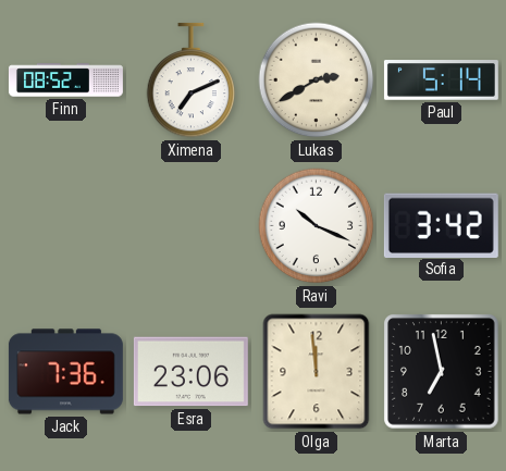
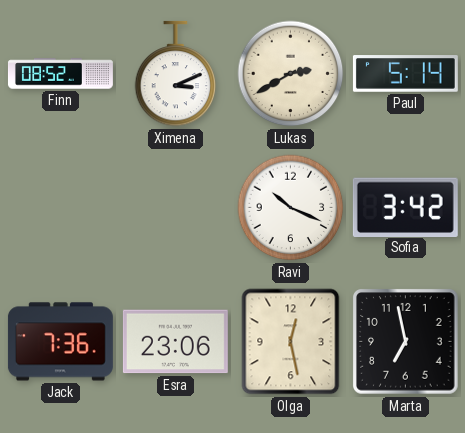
Ximena: 7:11 -> 3:11
Olga: 11:59 -> 12:28
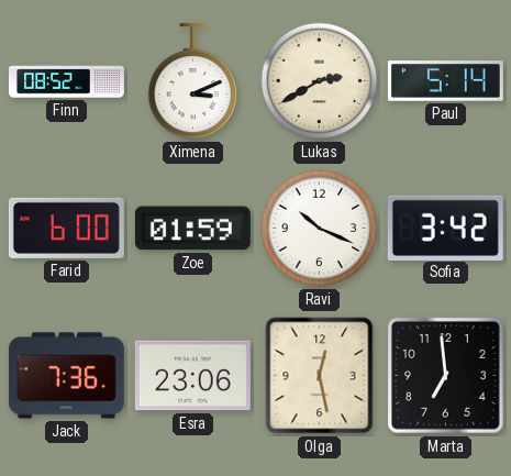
Farid: none -> 6:00
Zoe: none -> 01:59
Marta: 6:58 -> 6:59
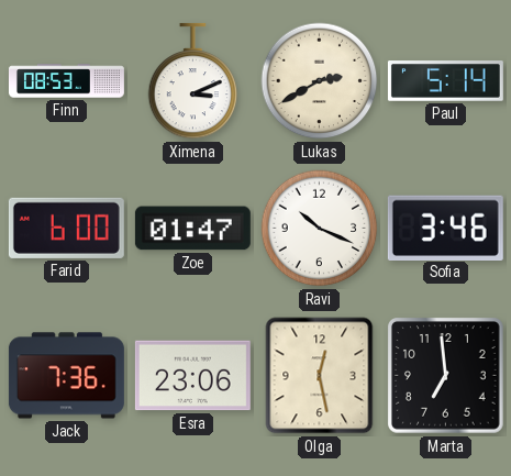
Finn: 08:52 -> 08:53
Zoe: 01:59 -> 01:47
Sofia: 3:42 -> 3:46
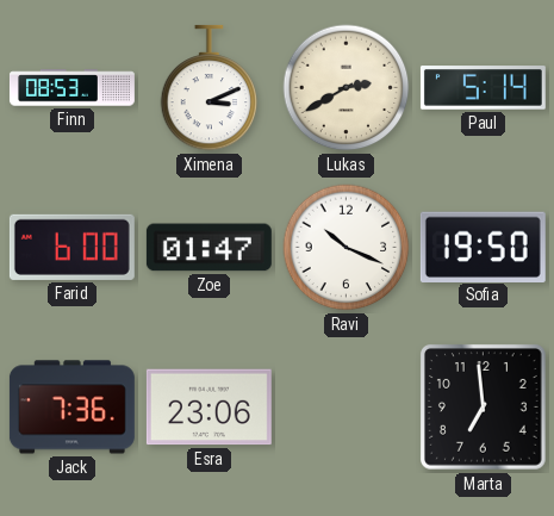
Sofia: 3:46 -> 19:50
Olga: 12:28 -> none
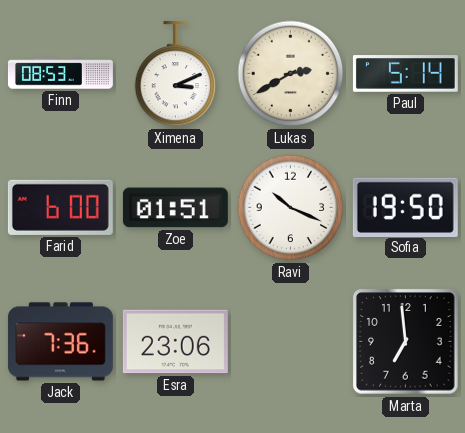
Zoe: 01:47 -> 01:51
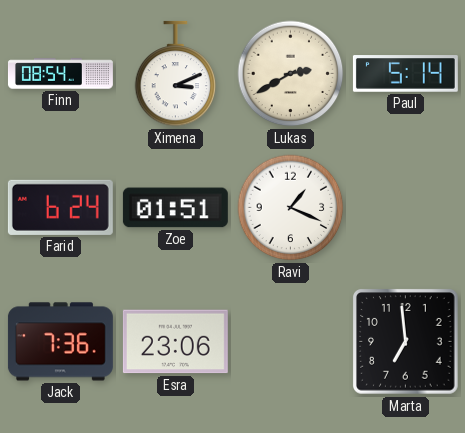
Finn: 08:53 -> 08:54
Farid: 6:00 -> 6:24
Ravi: 10:19 -> 1:19
Sofia: 19:50 -> none
